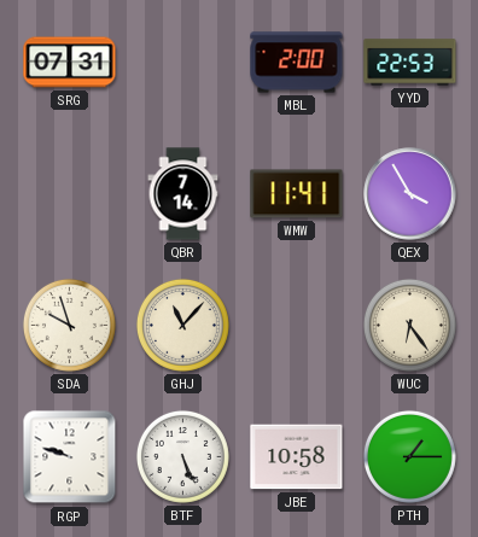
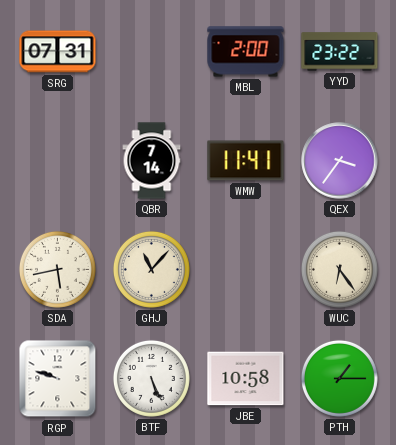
YYD: 22:53 -> 23:22
QEX: 3:55 -> 3:36
SDA: 9:57 -> 5:43
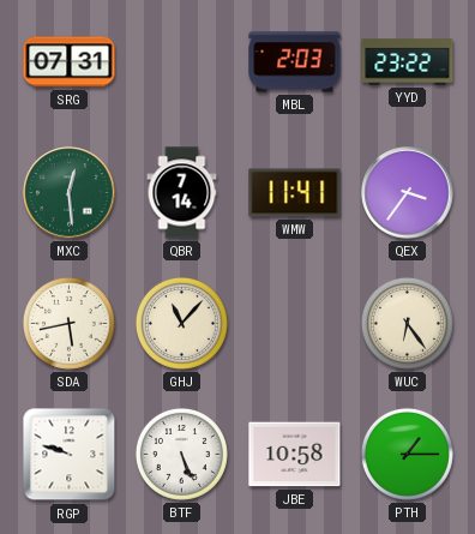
MBL: 2:00 -> 2:03
MXC: none -> 12:29
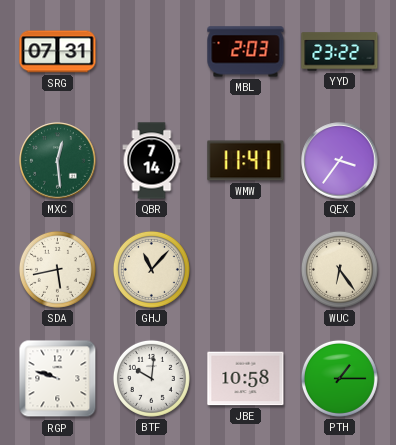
BTF: 5:26 -> 10:01
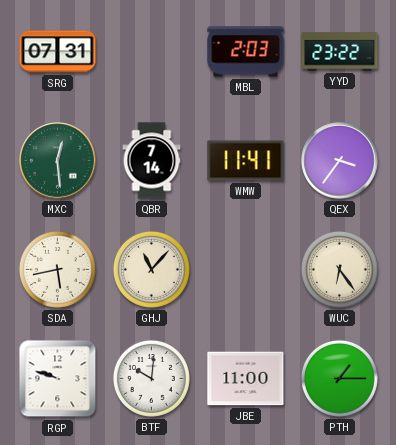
JBE: 10:58 -> 11:00
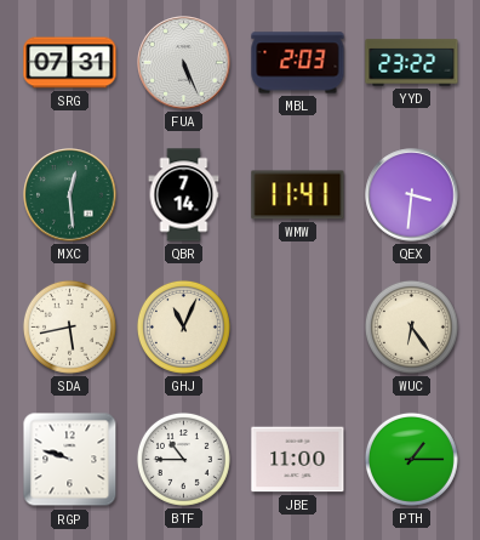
FUA: none -> 5:26
QEX: 3:36 -> 3:31
GHJ: 11:07 -> 11:04
BTF: 10:01 -> 10:45
